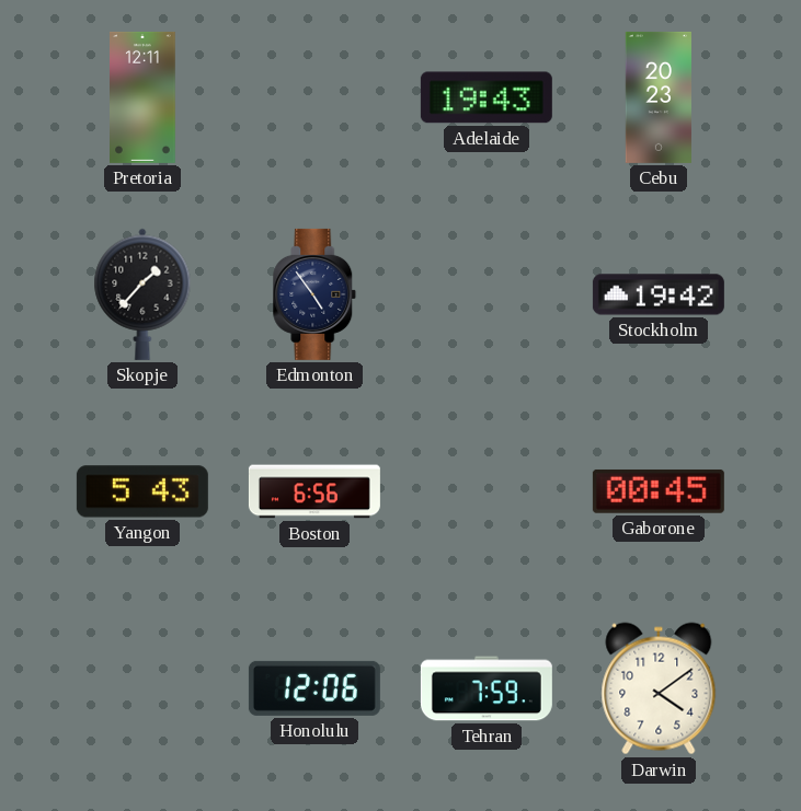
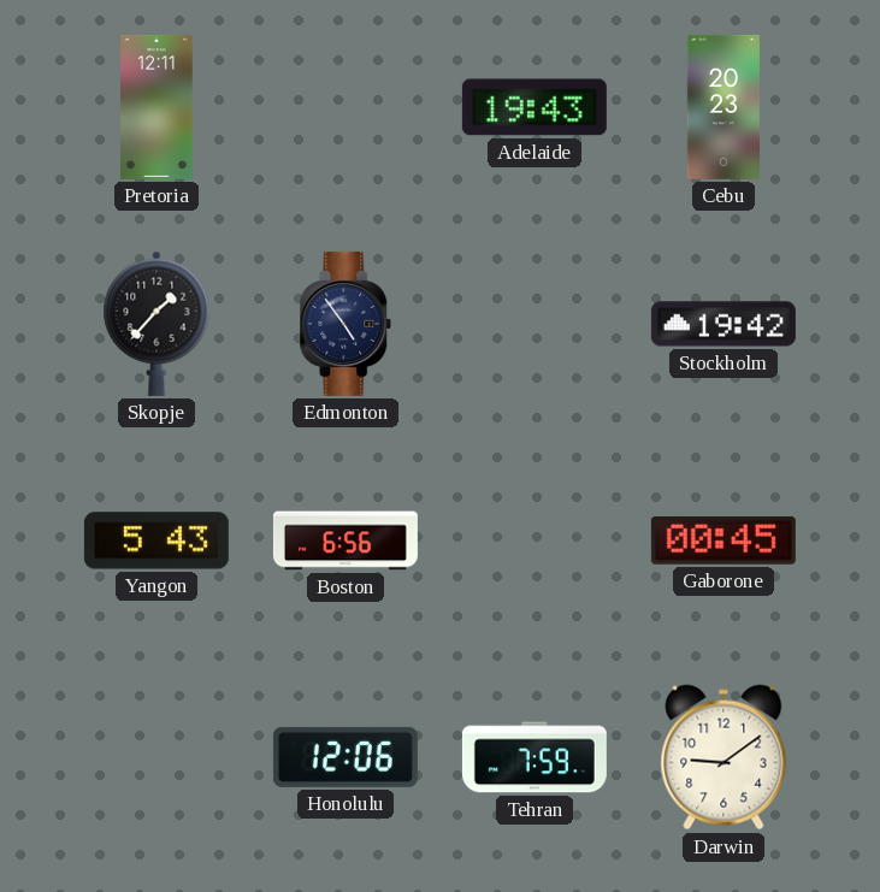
Darwin: 4:09 -> 9:09
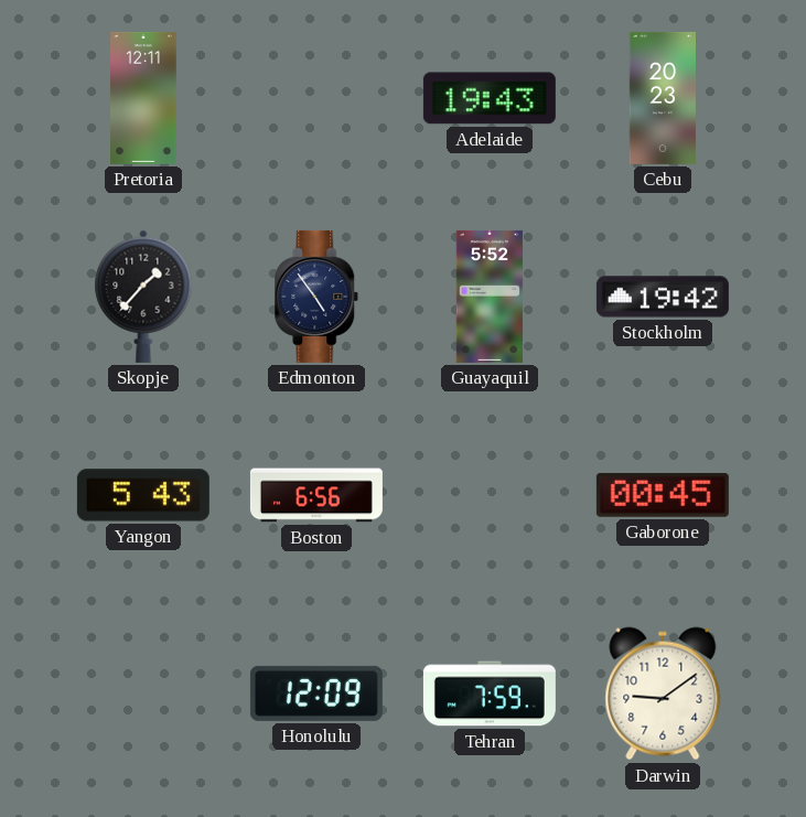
Guayaquil: none -> 5:52
Honolulu: 12:06 -> 12:09
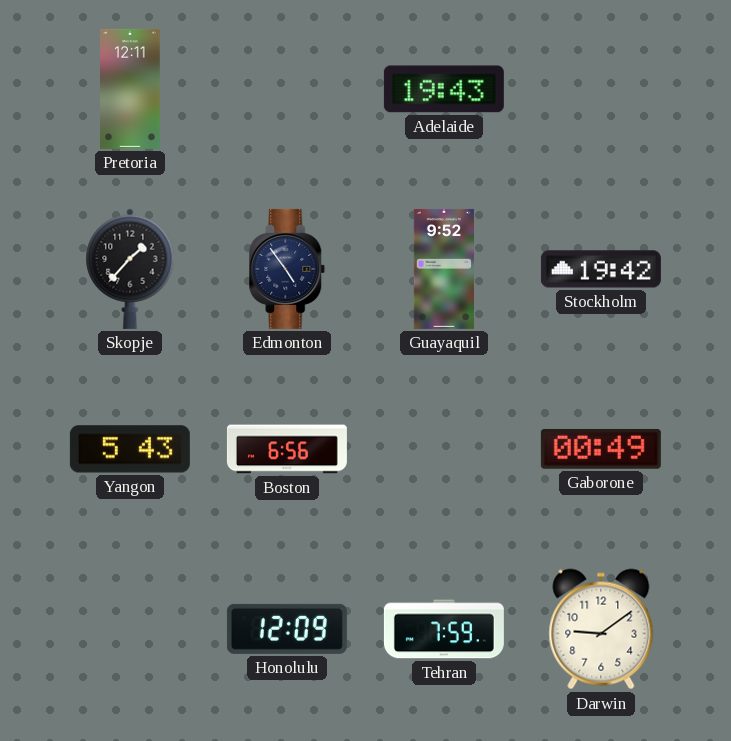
Cebu: 20:23 -> none
Guayaquil: 5:52 -> 9:52
Gaborone: 00:45 -> 00:49
